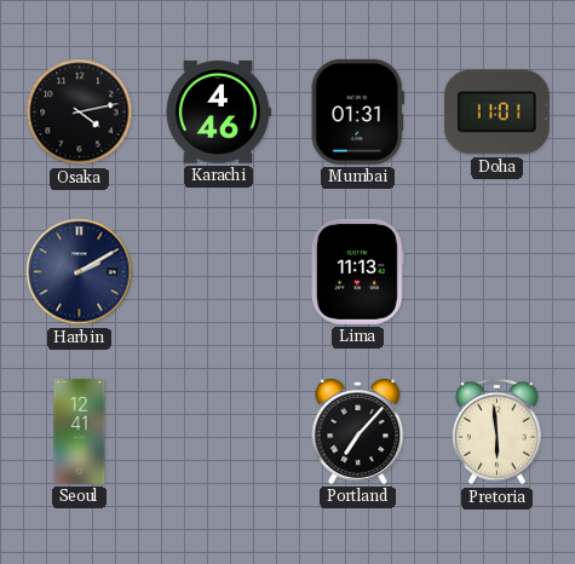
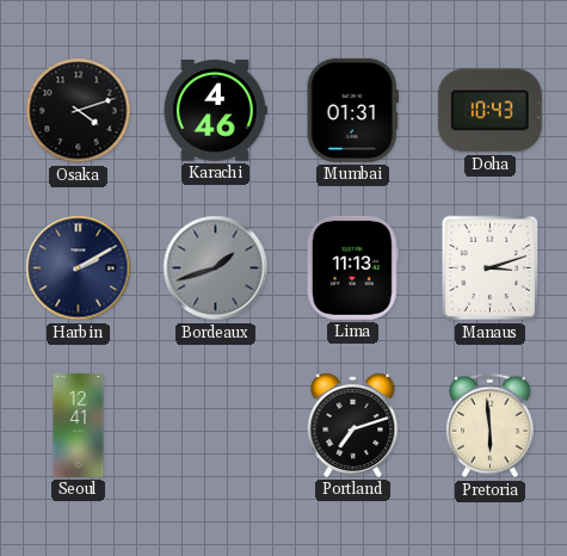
Osaka: 4:13 -> 4:12
Doha: 11:01 -> 10:43
Bordeaux: none -> 1:42
Manaus: none -> 3:12
Portland: 7:07 -> 7:12
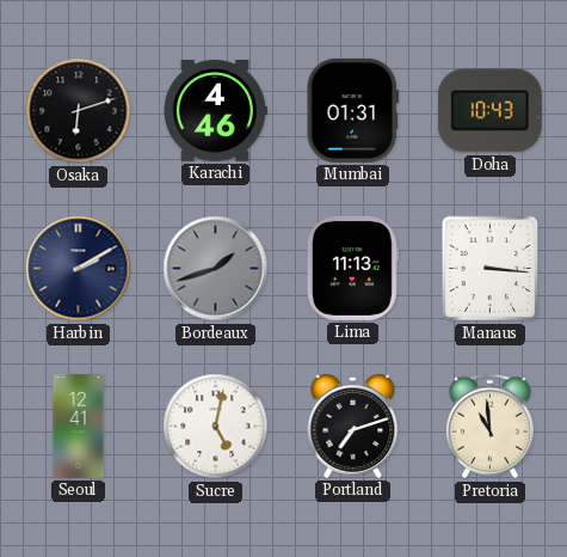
Osaka: 4:12 -> 6:12
Manaus: 3:12 -> 3:16
Sucre: none -> 5:02
Pretoria: 5:59 -> 10:59
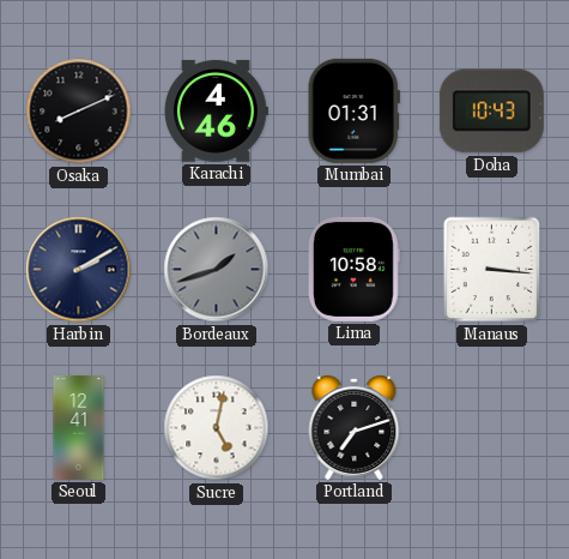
Osaka: 6:12 -> 8:11
Lima: 11:13 -> 10:58
Pretoria: 10:59 -> none
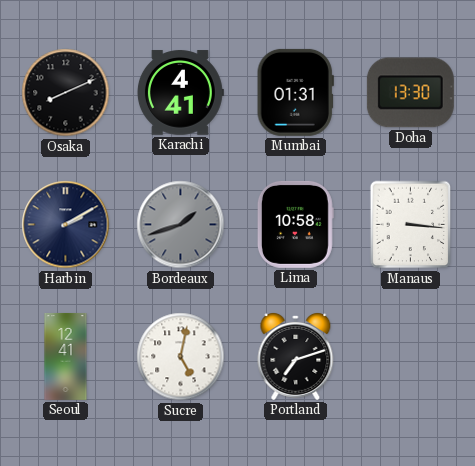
Karachi: 4:46 -> 4:41
Doha: 10:43 -> 13:30
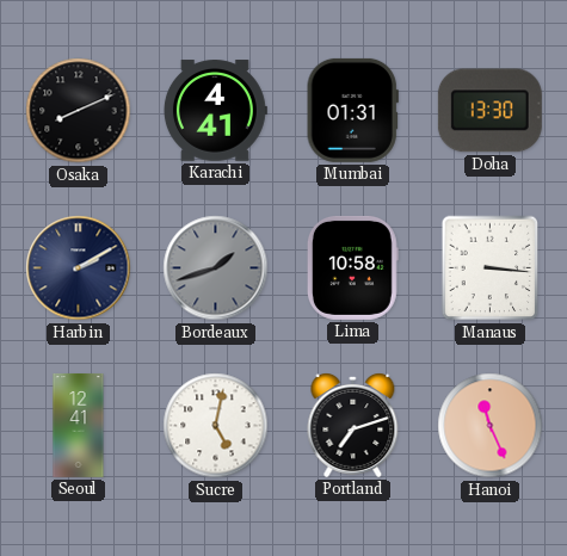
Hanoi: none -> 11:26
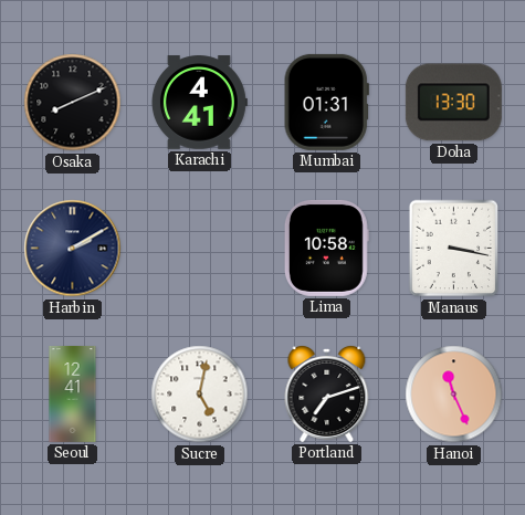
Bordeaux: 1:42 -> none
Manaus: 3:16 -> 3:17
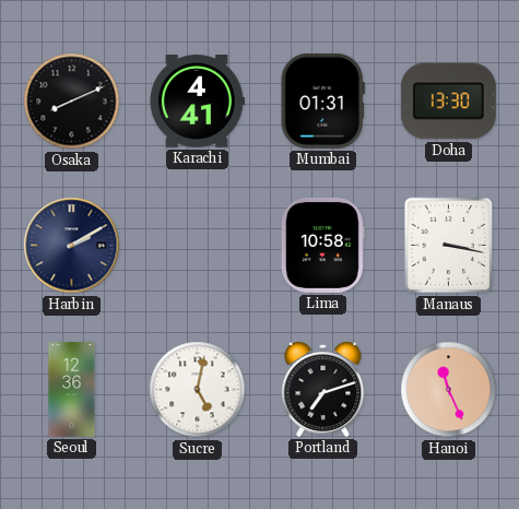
Seoul: 12:41 -> 12:36
